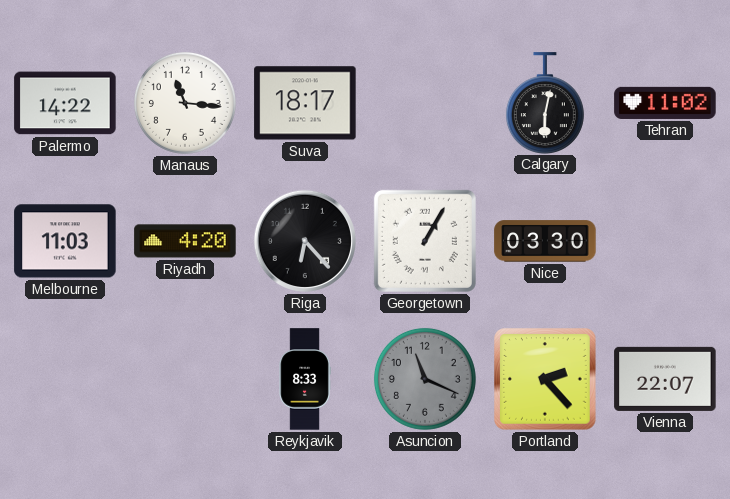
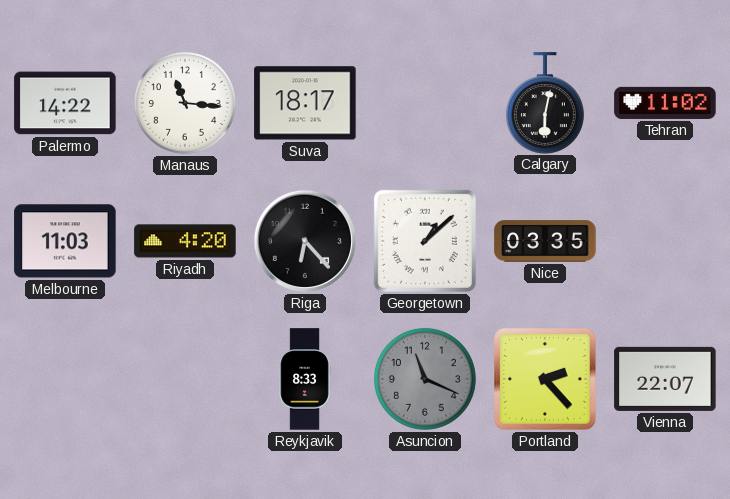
Georgetown: 1:05 -> 1:08
Nice: 03:30 -> 03:35
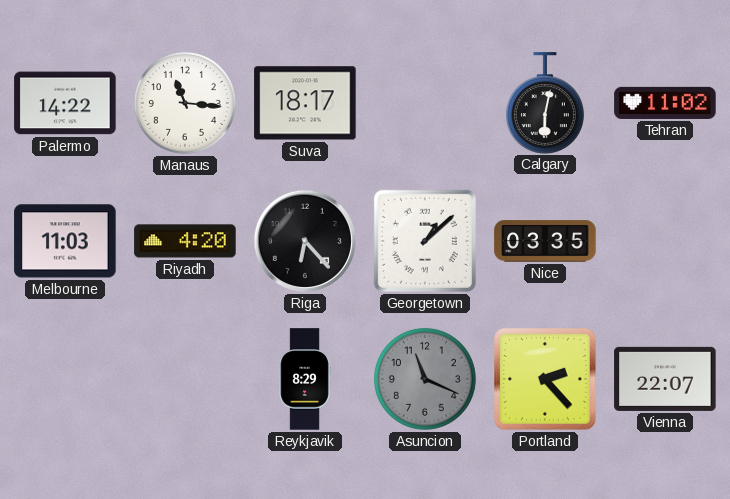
Reykjavik: 8:33 -> 8:29
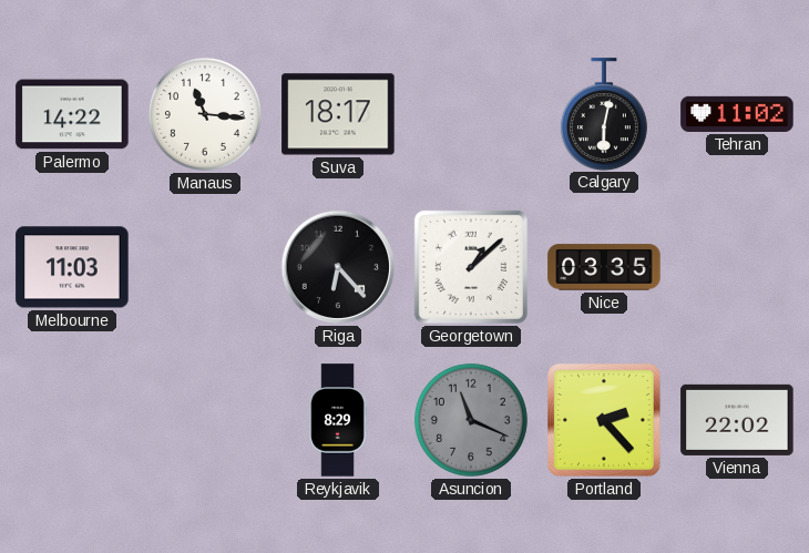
Riyadh: 4:20 -> none
Vienna: 22:07 -> 22:02
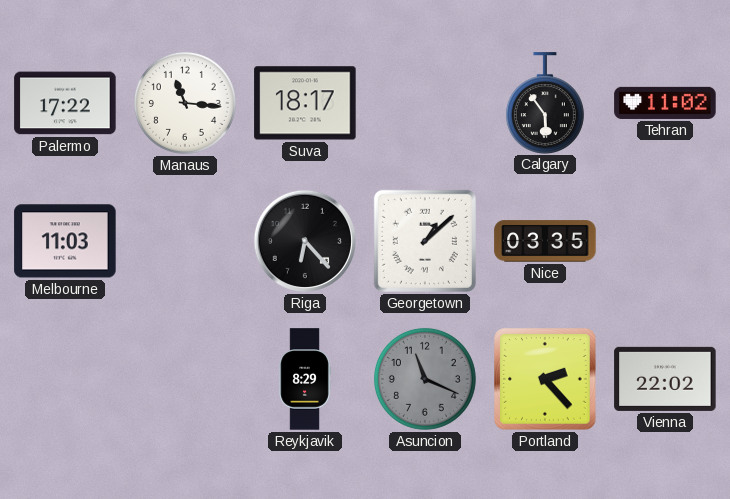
Palermo: 14:22 -> 17:22
Calgary: 6:02 -> 5:54
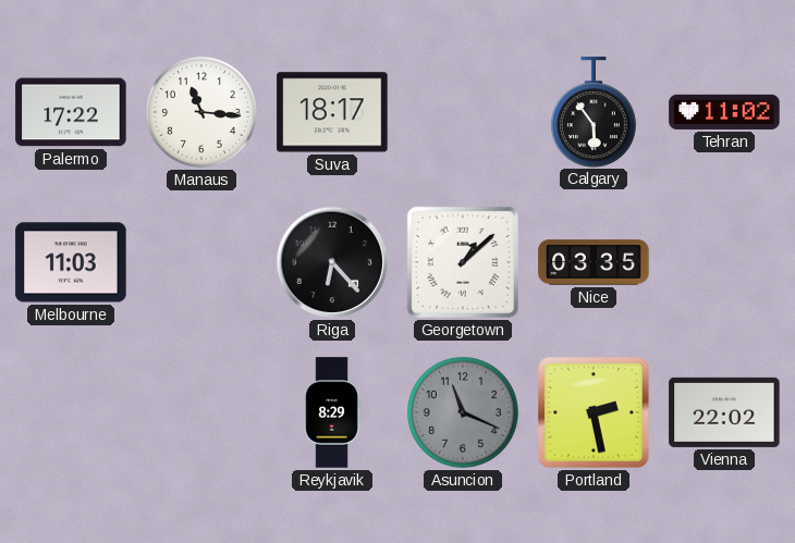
Portland: 2:23 -> 2:28
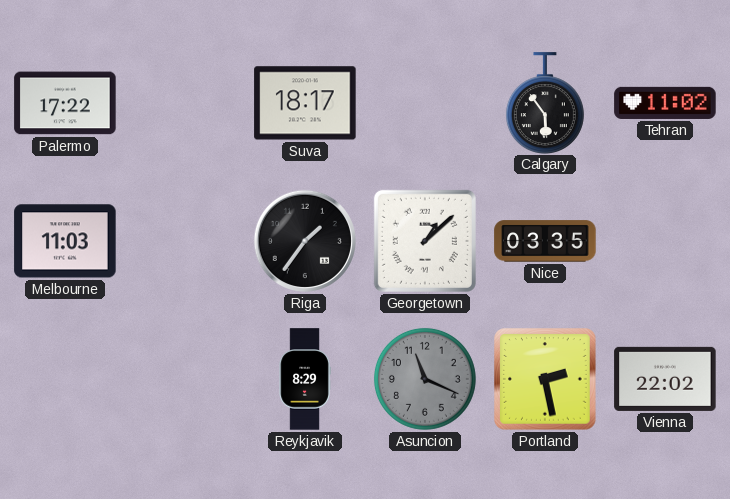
Manaus: 11:16 -> none
Riga: 6:23 -> 1:36
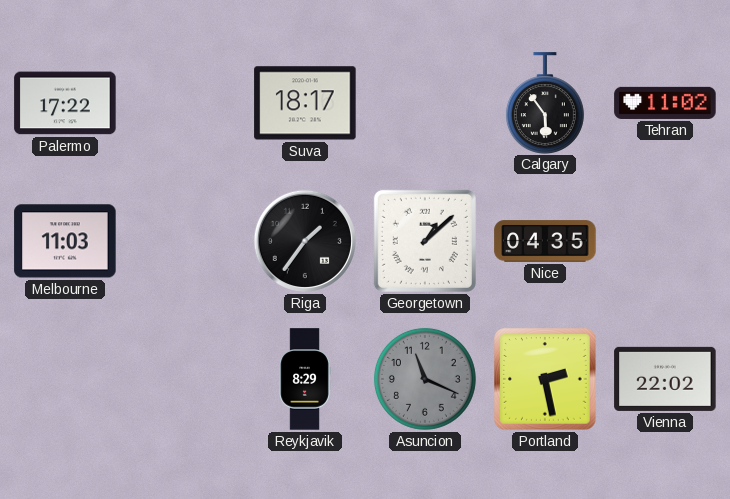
Nice: 03:35 -> 04:35
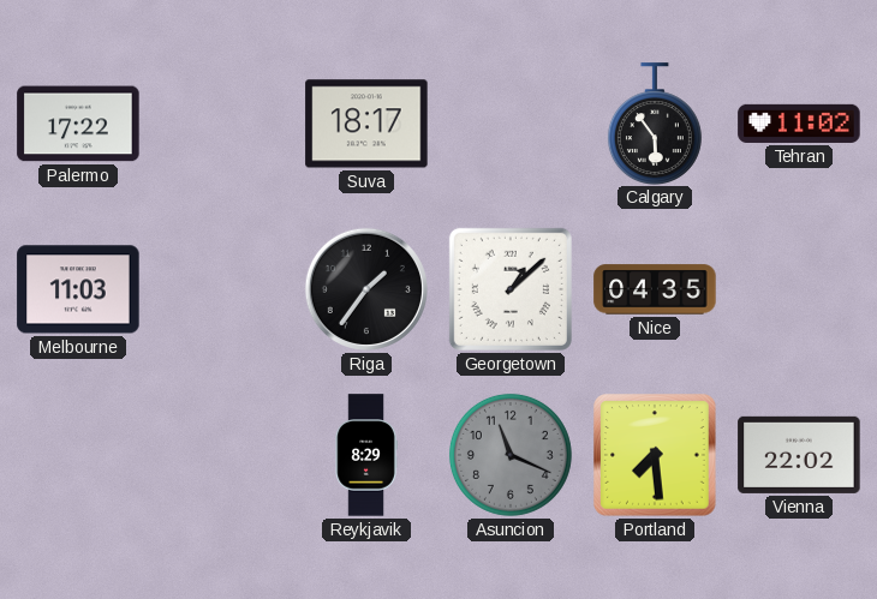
Portland: 2:28 -> 7:29
